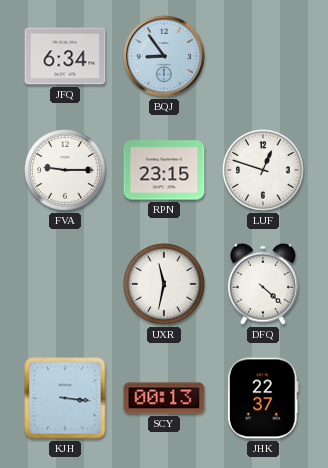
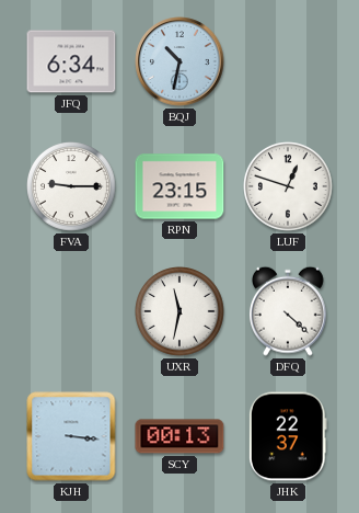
BQJ: 8:54 -> 10:32
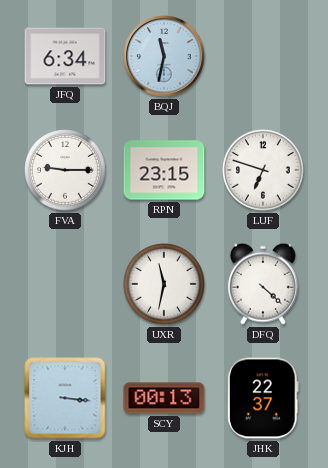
BQJ: 10:32 -> 11:32
LUF: 12:48 -> 6:48
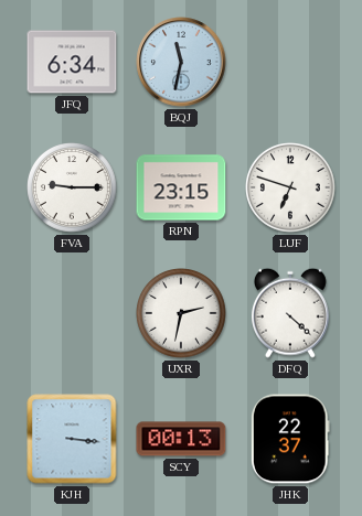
UXR: 11:32 -> 2:32
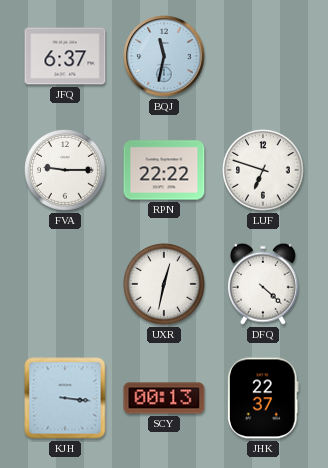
JFQ: 6:34 -> 6:37
RPN: 23:15 -> 22:22
UXR: 2:32 -> 12:32
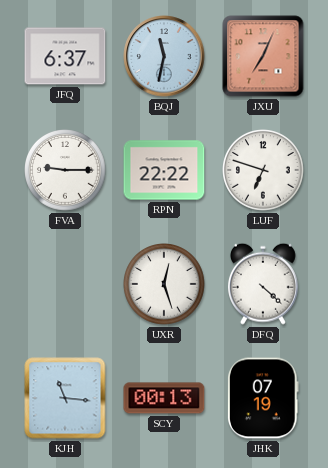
JXU: none -> 7:04
UXR: 12:32 -> 12:27
KJH: 3:16 -> 11:16
JHK: 22:37 -> 07:19
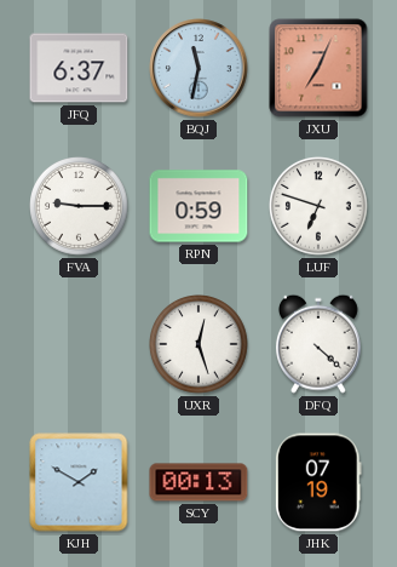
RPN: 22:22 -> 0:59
KJH: 11:16 -> 1:50
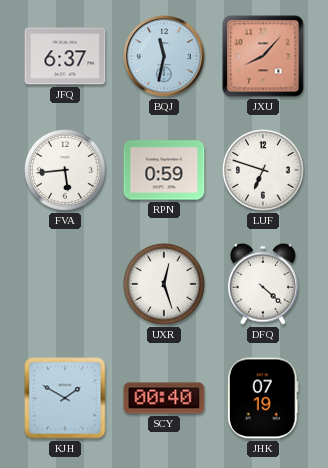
JXU: 7:04 -> 8:07
FVA: 9:15 -> 5:44
SCY: 00:13 -> 00:40
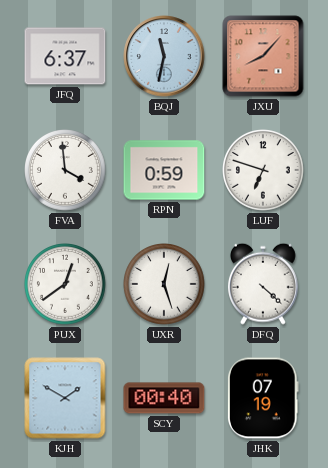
FVA: 5:44 -> 3:59
PUX: none -> 12:39
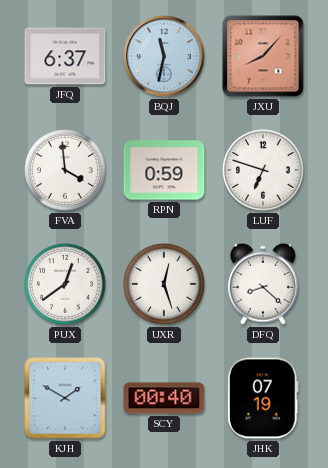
DFQ: 4:22 -> 8:22
